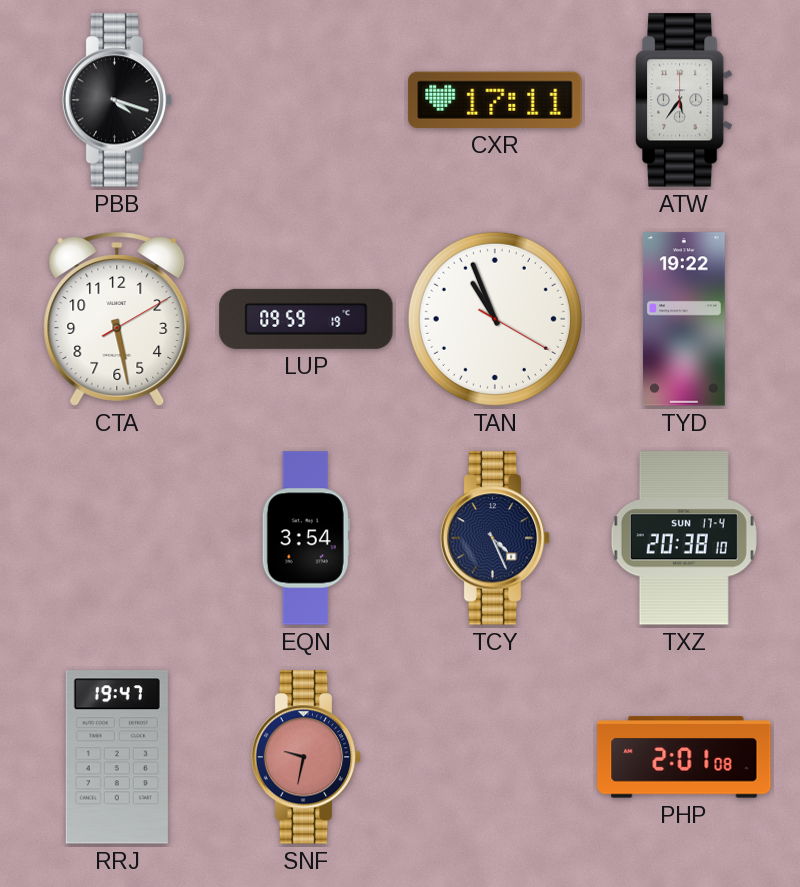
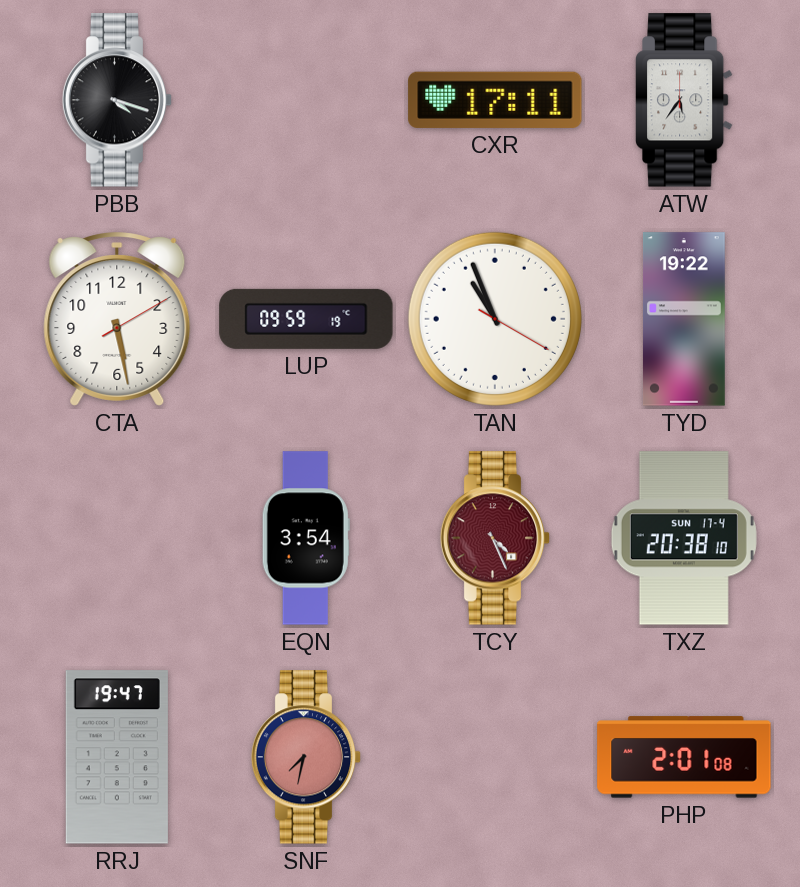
TCY dial: navy -> burgundy
SNF: 9:32 -> 7:32
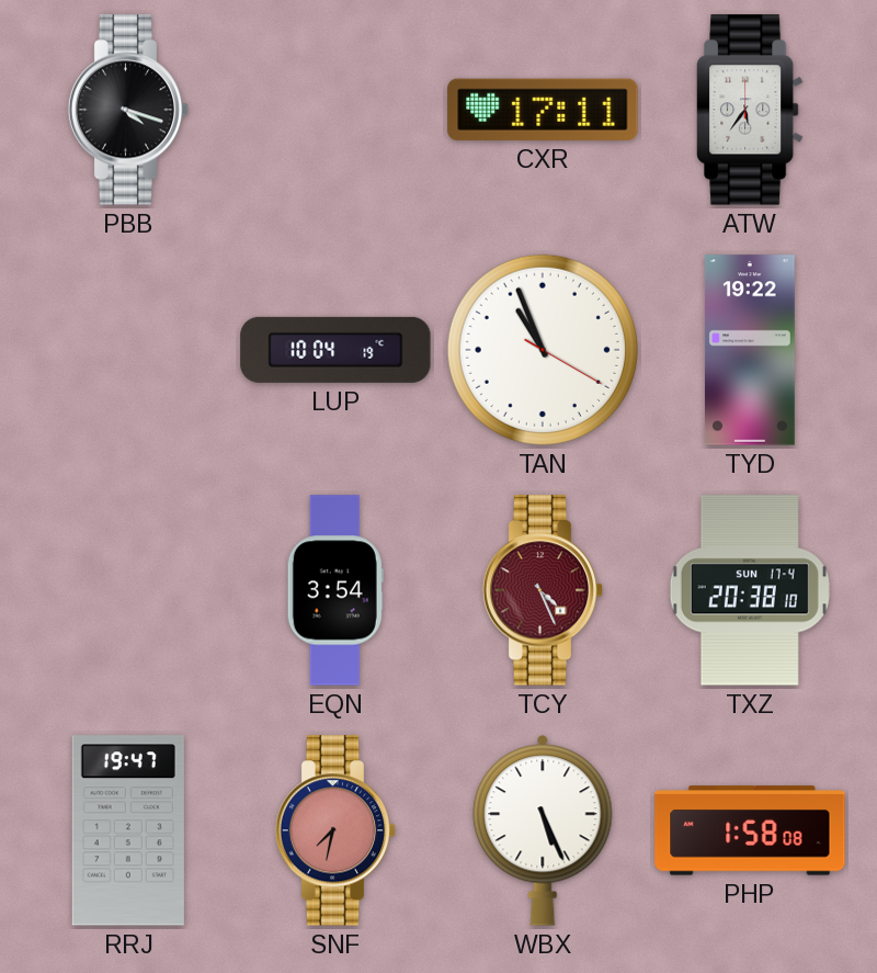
CTA: 5:28 -> none
LUP: 09:59 -> 10:04
WBX: none -> 5:26
PHP: 2:01 -> 1:58
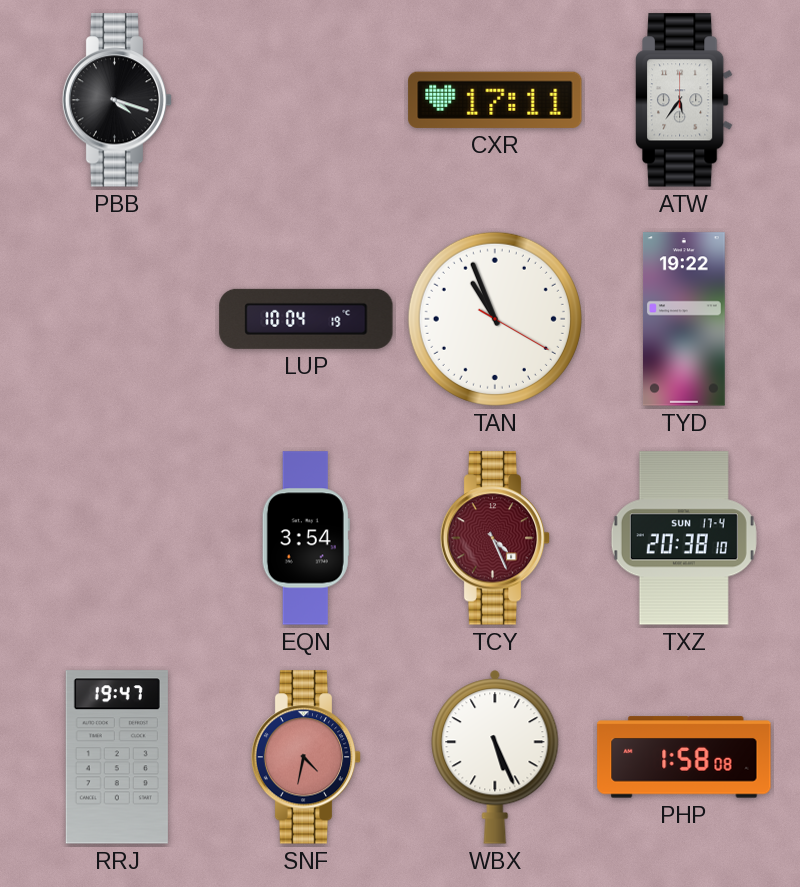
SNF: 7:32 -> 4:32
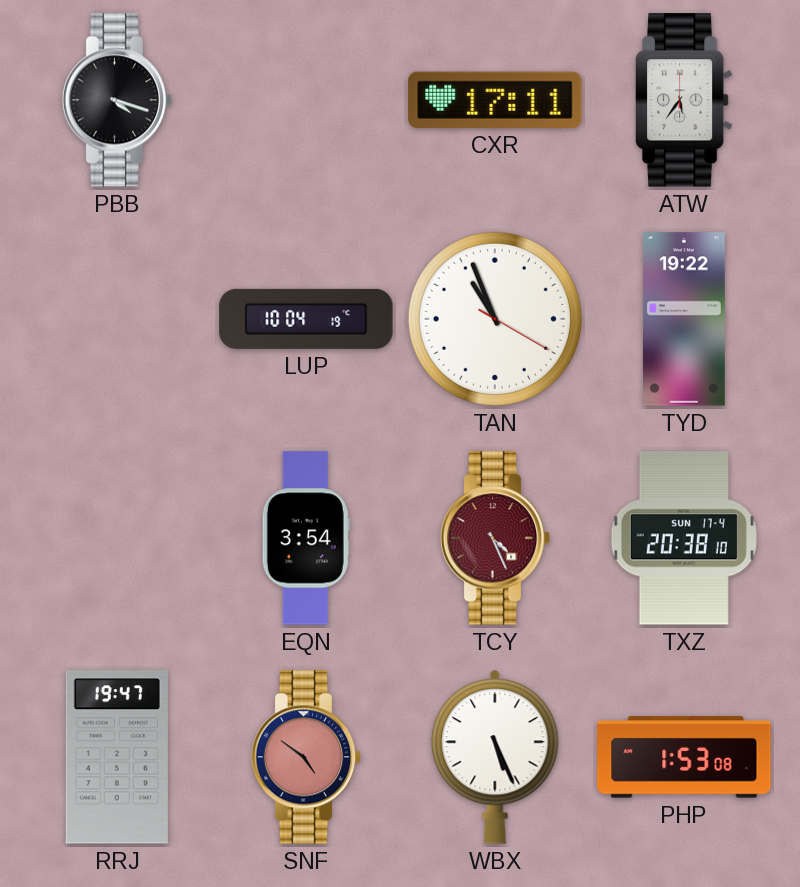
SNF: 4:32 -> 4:51
PHP: 1:58 -> 1:53
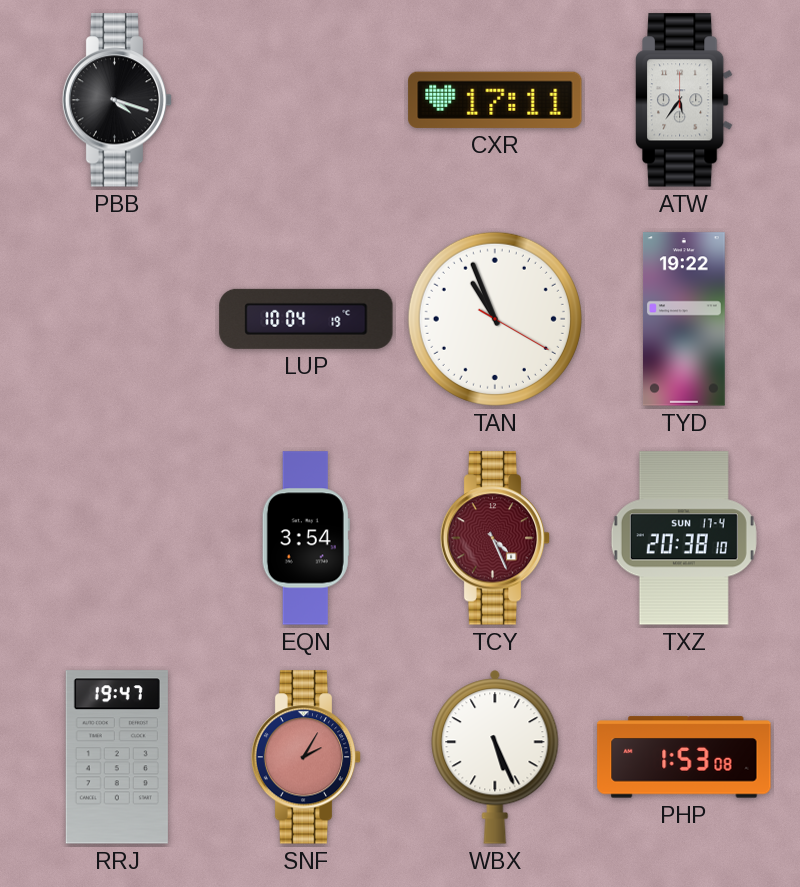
SNF: 4:51 -> 2:05
